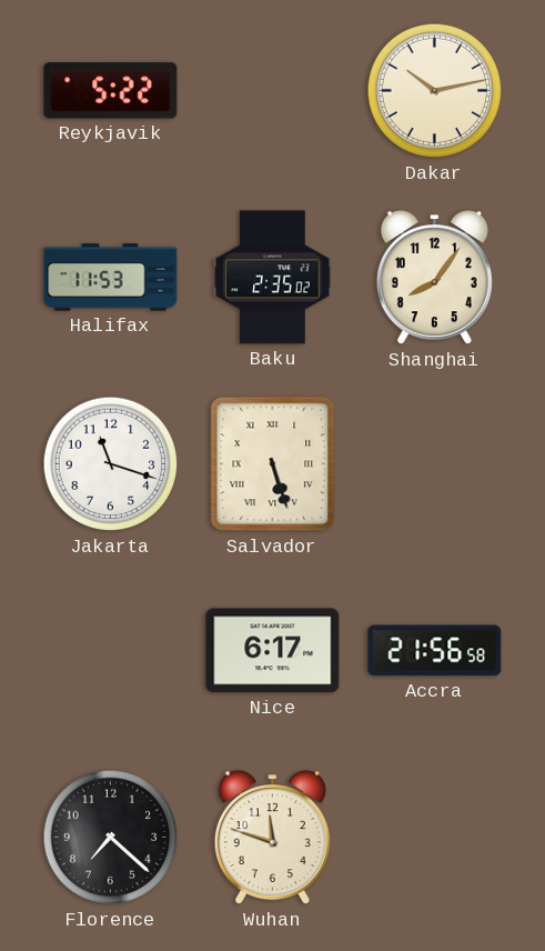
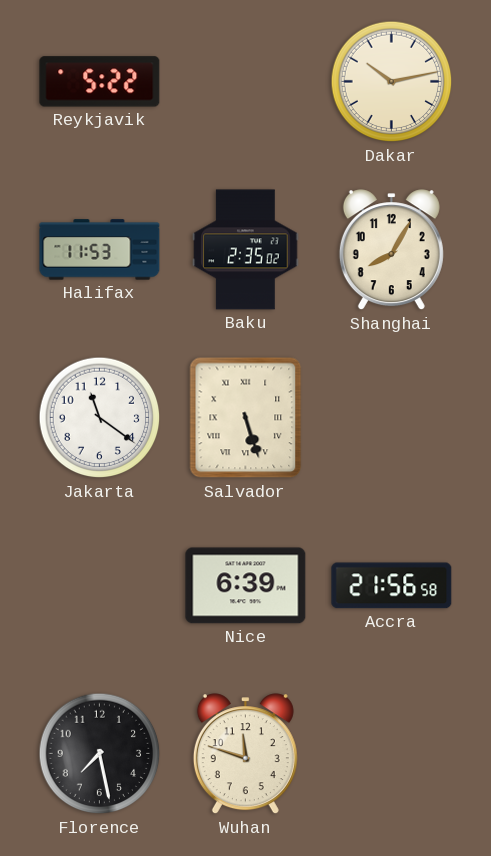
Shanghai: 8:06 -> 8:05
Jakarta: 11:18 -> 11:21
Nice: 6:17 -> 6:39
Florence: 7:22 -> 7:28
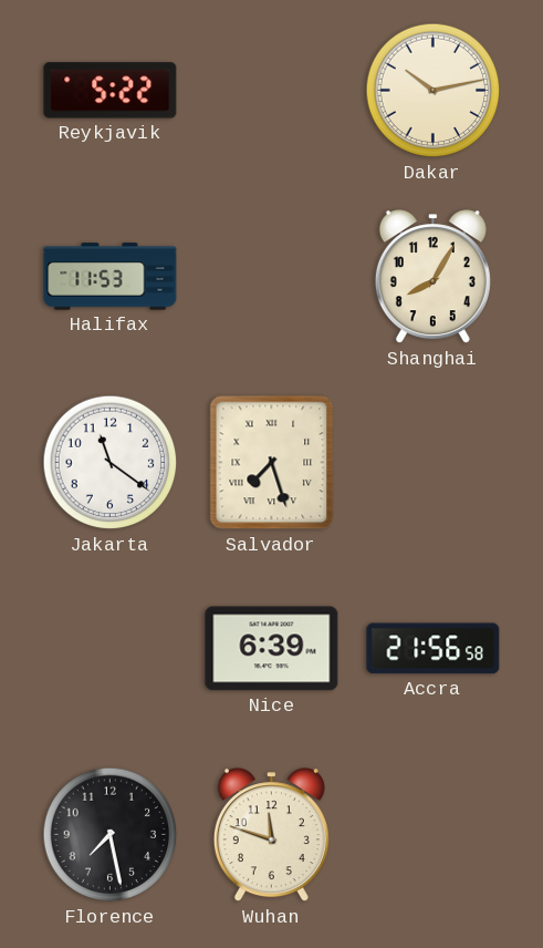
Baku: 2:35 -> none
Salvador: 5:27 -> 7:27
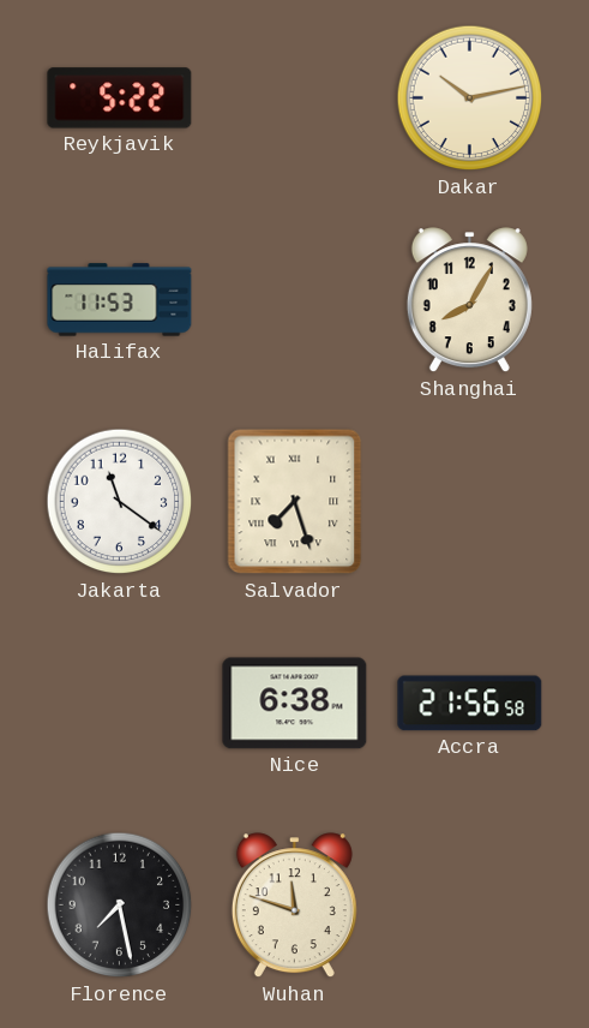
Nice: 6:39 -> 6:38
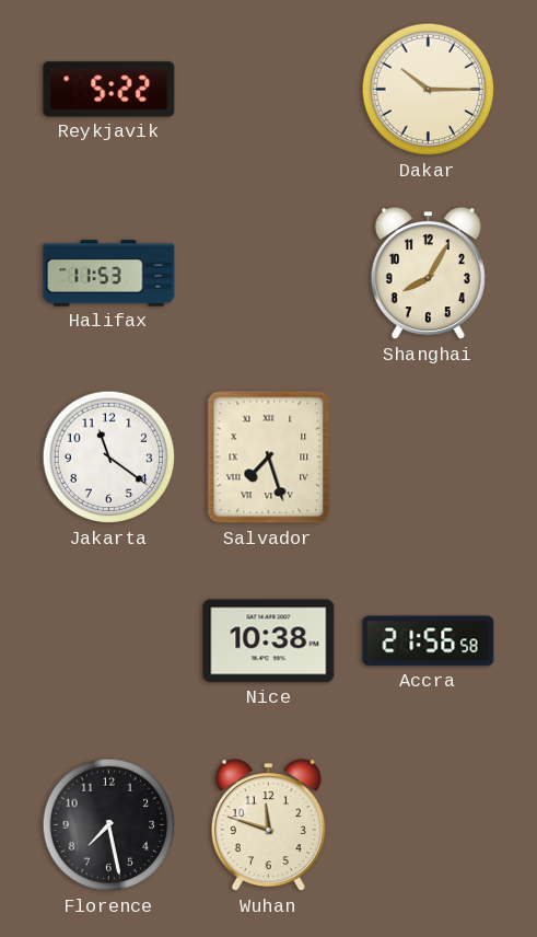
Dakar: 10:13 -> 10:15
Nice: 6:38 -> 10:38
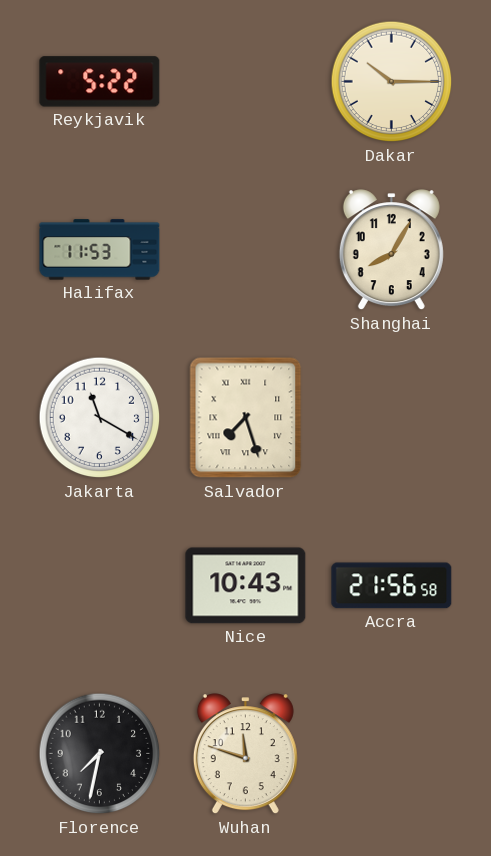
Jakarta: 11:21 -> 11:20
Nice: 10:38 -> 10:43
Florence: 7:28 -> 7:32
